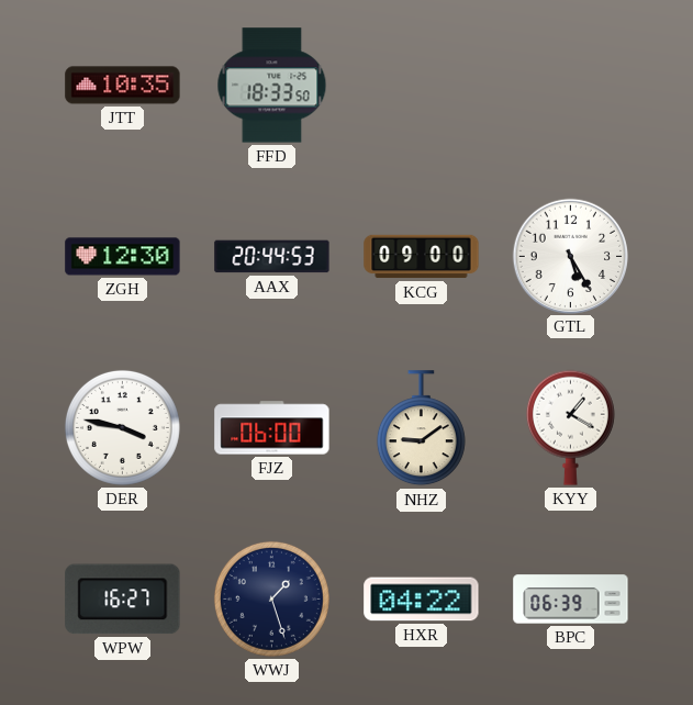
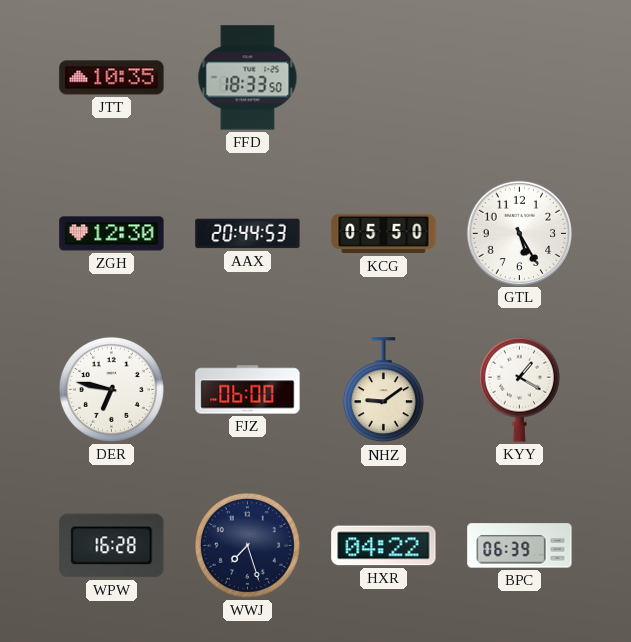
KCG: 09:00 -> 05:50
DER: 3:47 -> 6:47
WPW: 16:27 -> 16:28
WWJ: 1:27 -> 7:27
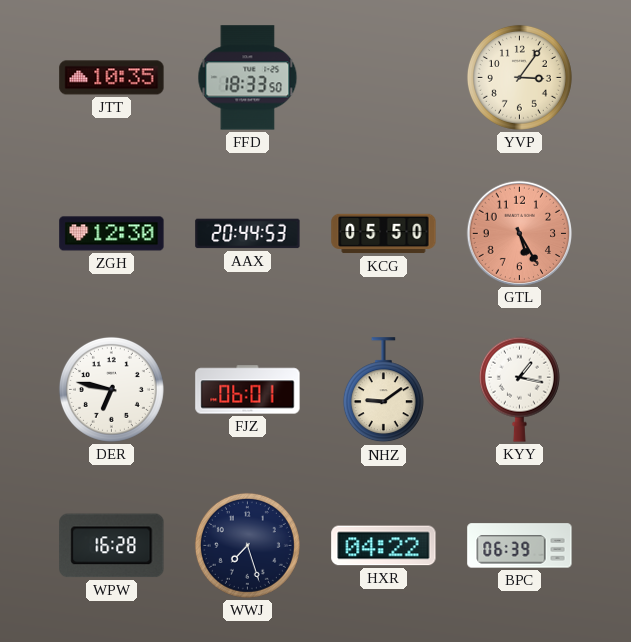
YVP: none -> 3:06
GTL dial: white -> salmon
FJZ: 06:00 -> 06:01
KYY: 1:20 -> 1:17
